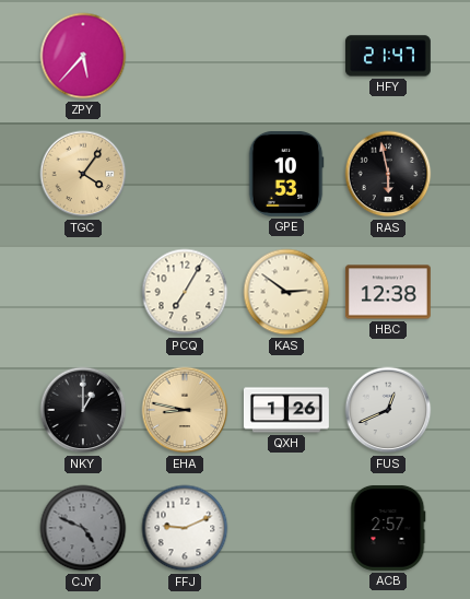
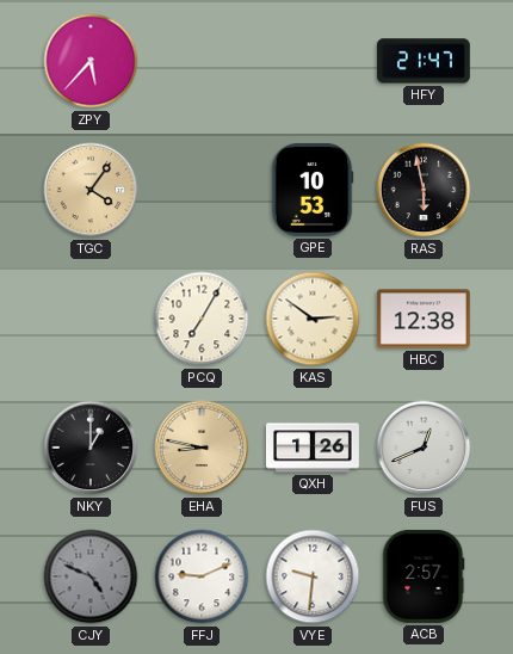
VYE: none -> 9:31
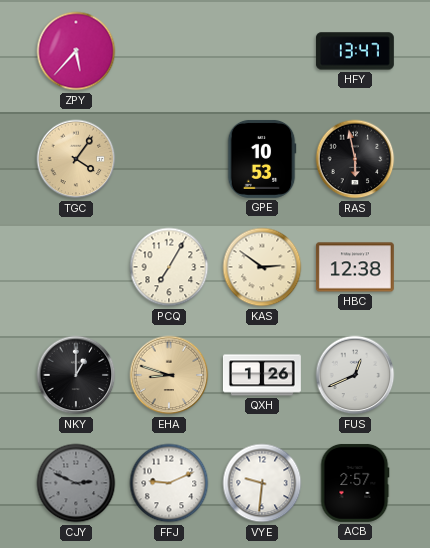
HFY: 21:47 -> 13:47
EHA: 8:47 -> 8:48
CJY: 4:49 -> 2:49
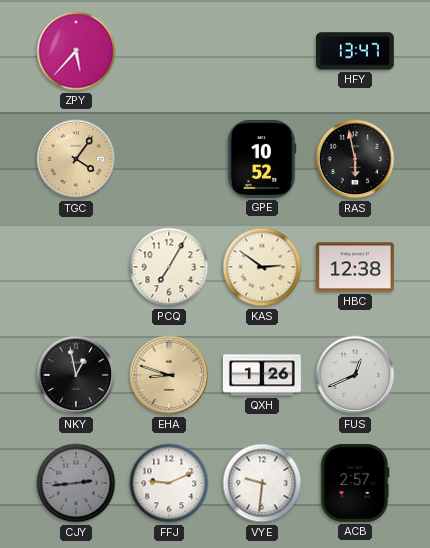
GPE: 10:53 -> 10:52
NKY: 1:00 -> 12:58
CJY: 2:49 -> 2:44
